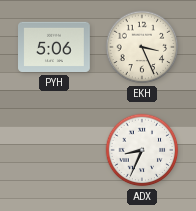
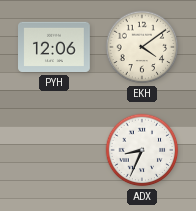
PYH: 5:06 -> 12:06
EKH: 3:26 -> 4:09
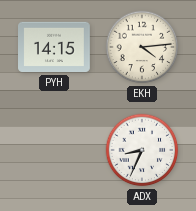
PYH: 12:06 -> 14:15
EKH: 4:09 -> 4:14
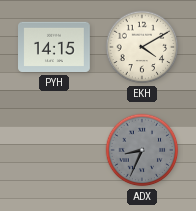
EKH: 4:14 -> 4:10
ADX dial: white -> grey
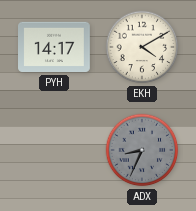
PYH: 14:15 -> 14:17
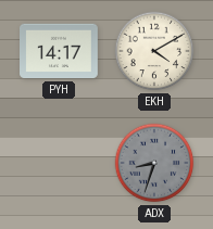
ADX: 8:34 -> 8:33
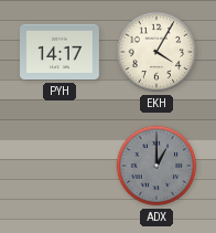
EKH: 4:10 -> 4:05
ADX: 8:33 -> 1:00
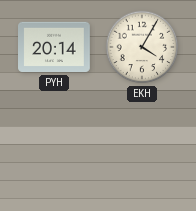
PYH: 14:17 -> 20:14
ADX: 1:00 -> none
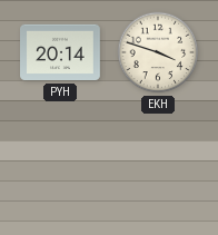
EKH: 4:05 -> 3:48
